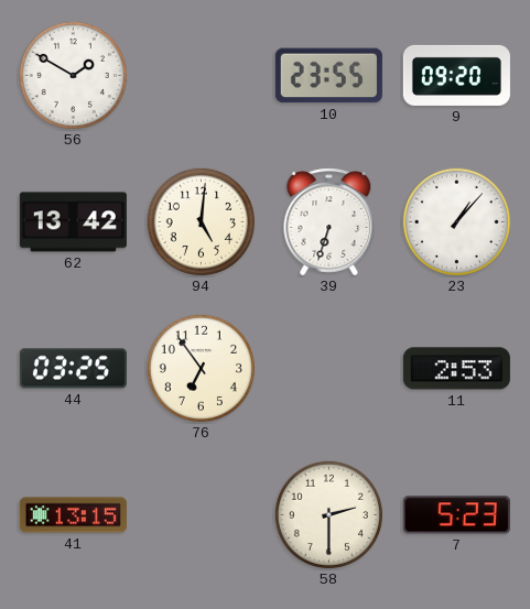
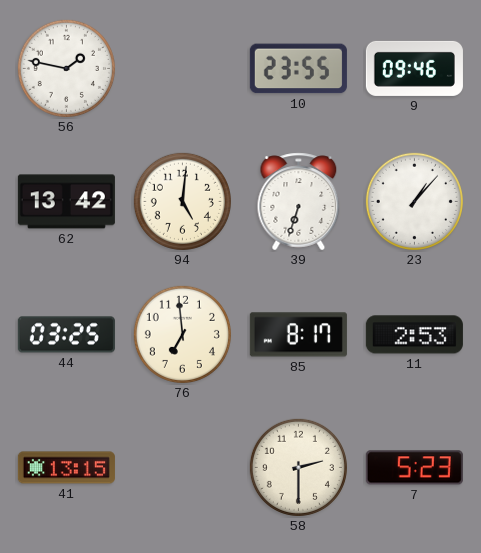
56: 1:50 -> 1:47
9: 09:20 -> 09:46
76: 6:54 -> 6:59
85: none -> 8:17
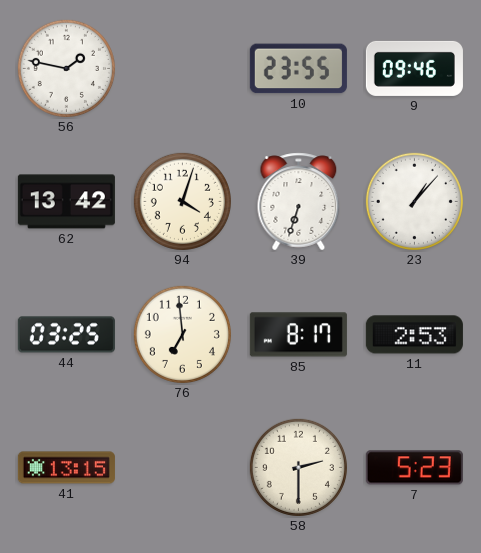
94: 5:01 -> 4:03
